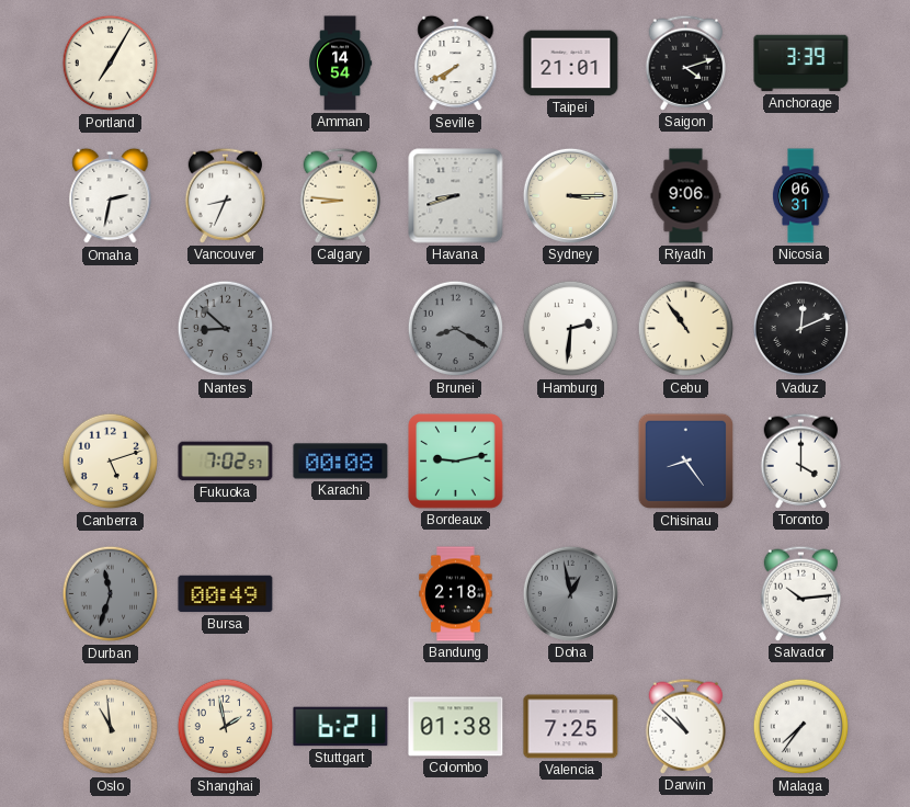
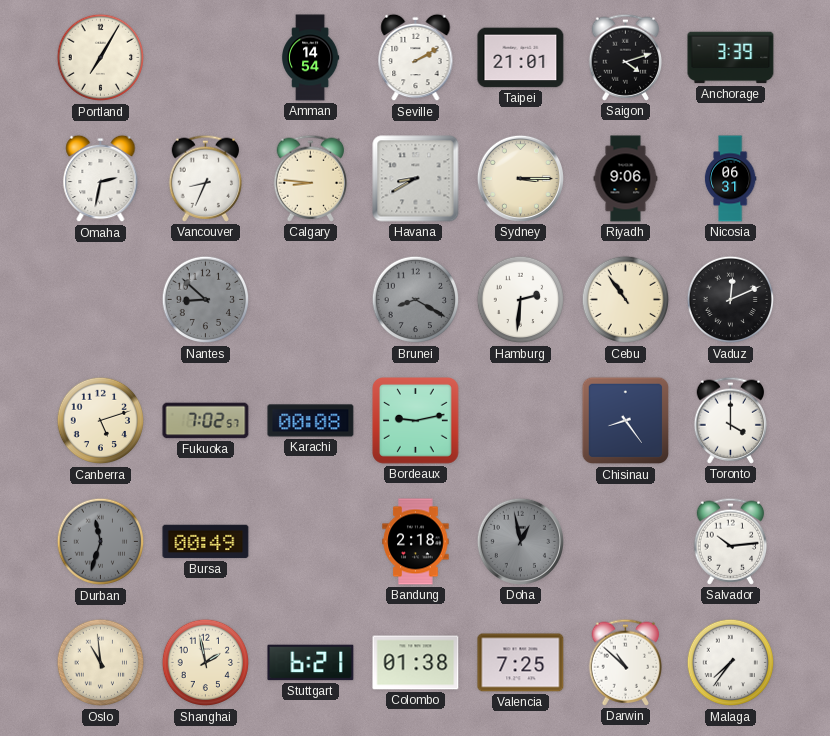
Seville: 7:40 -> 2:10
Havana: 8:42 -> 8:40
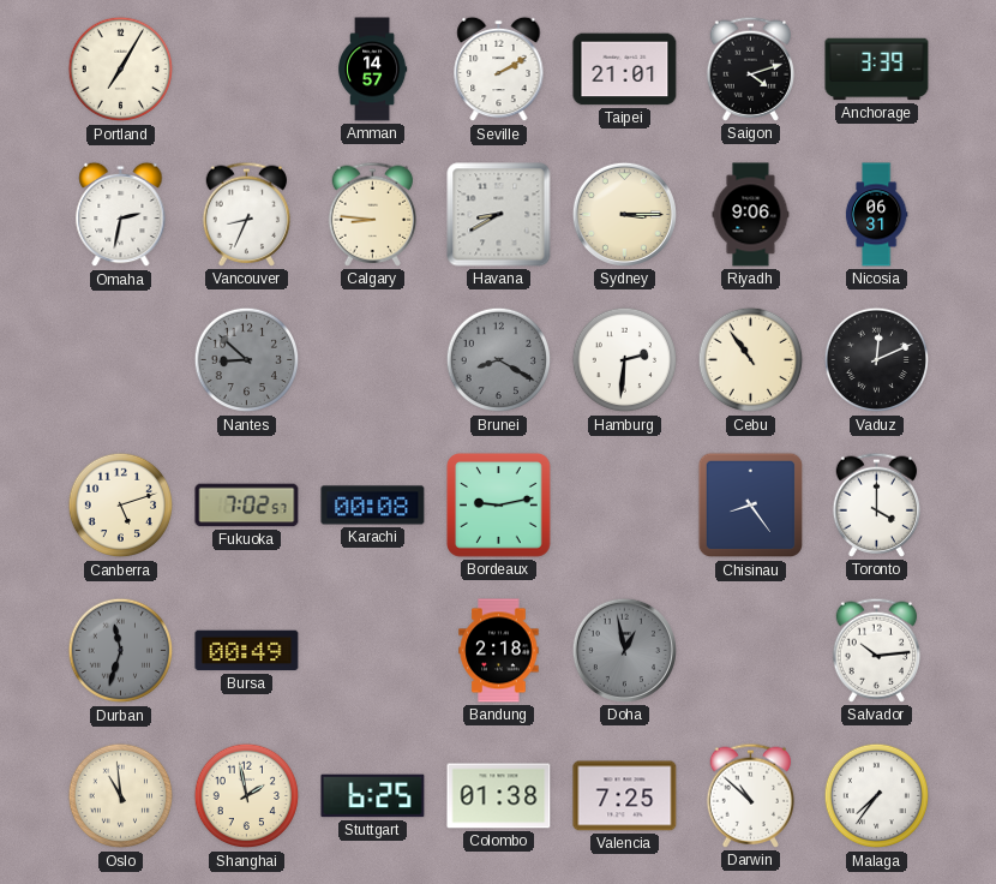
Amman: 14:54 -> 14:57
Stuttgart: 6:21 -> 6:25
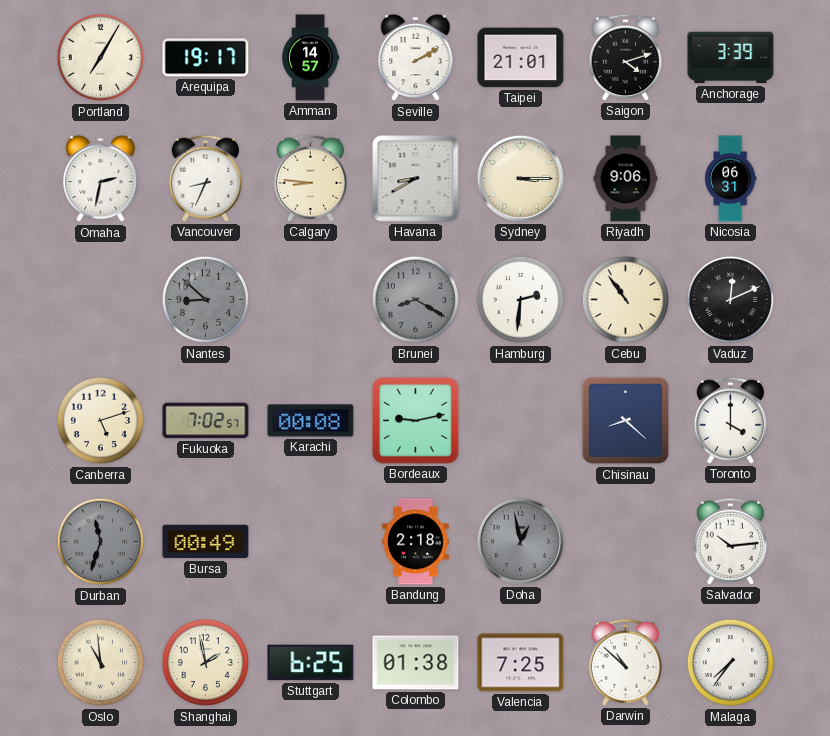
Arequipa: none -> 19:17
Chisinau: 8:24 -> 8:22
